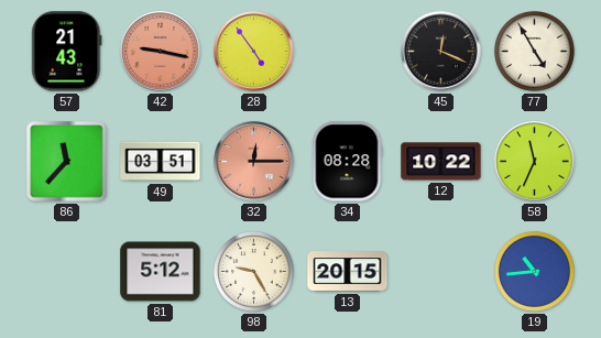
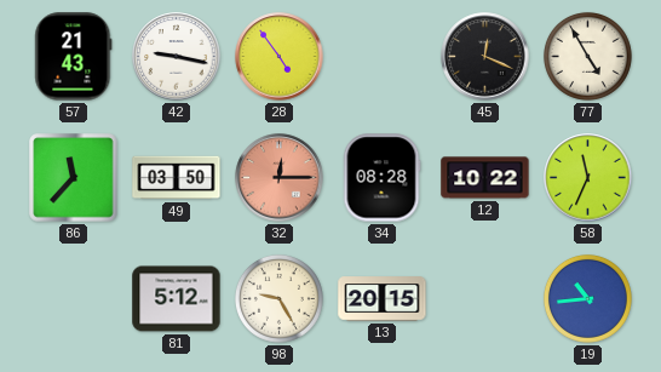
42 dial: salmon -> white
49: 03:51 -> 03:50
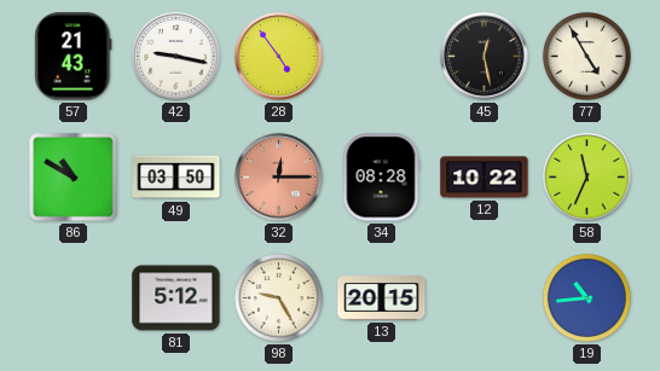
45: 12:19 -> 12:28
86: 11:37 -> 10:50
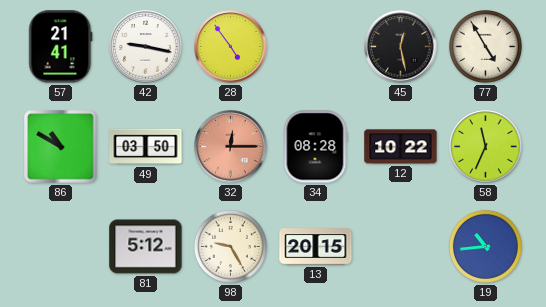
57: 21:43 -> 21:41
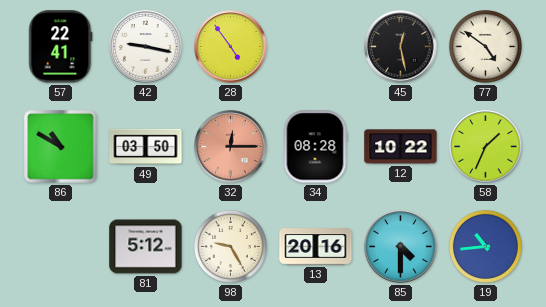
57: 21:41 -> 22:41
77: 4:55 -> 4:51
58: 11:34 -> 1:34
13: 20:15 -> 20:16
85: none -> 4:30
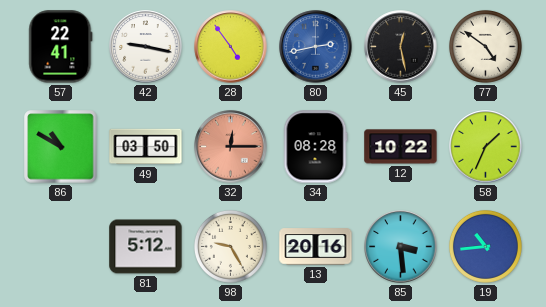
80: none -> 2:43
85: 4:30 -> 3:29
